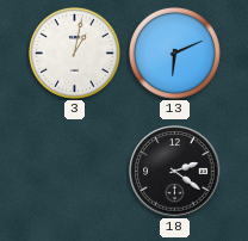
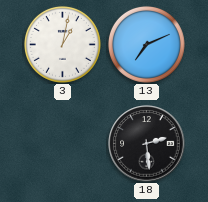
13: 6:11 -> 7:11
18: 2:21 -> 2:29
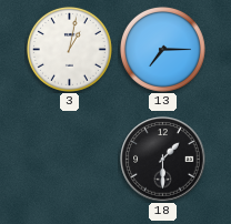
13: 7:11 -> 7:15
18: 2:29 -> 1:30
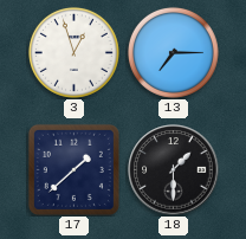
3: 1:02 -> 12:57
17: none -> 1:38
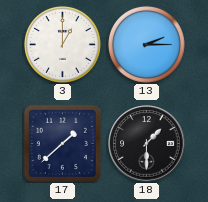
3: 12:57 -> 1:00
13: 7:15 -> 2:15
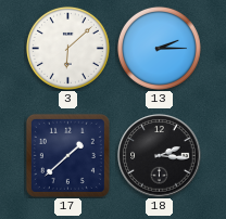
3: 1:00 -> 6:08
18: 1:30 -> 2:16
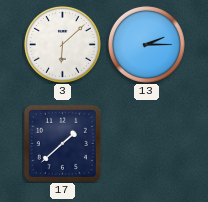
18: 2:16 -> none
